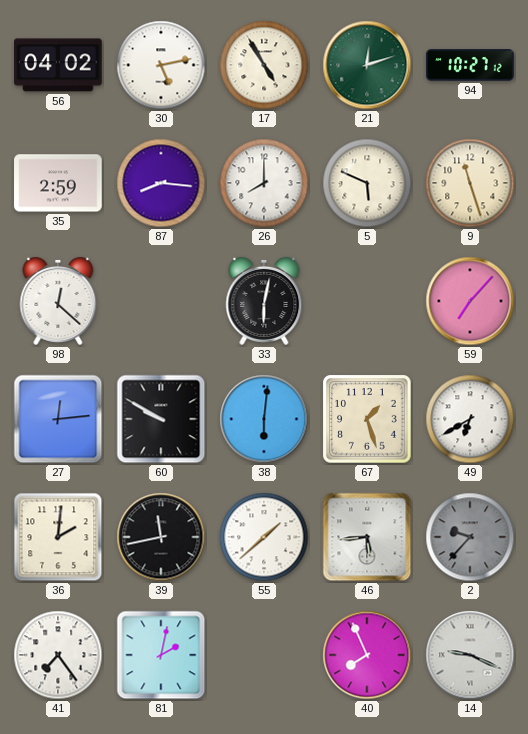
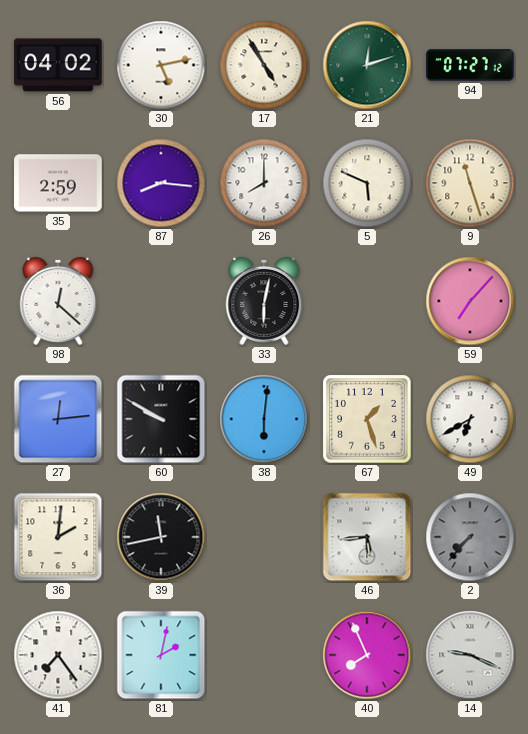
94: 10:27 -> 07:27
55: 1:38 -> none
2: 9:37 -> 7:37
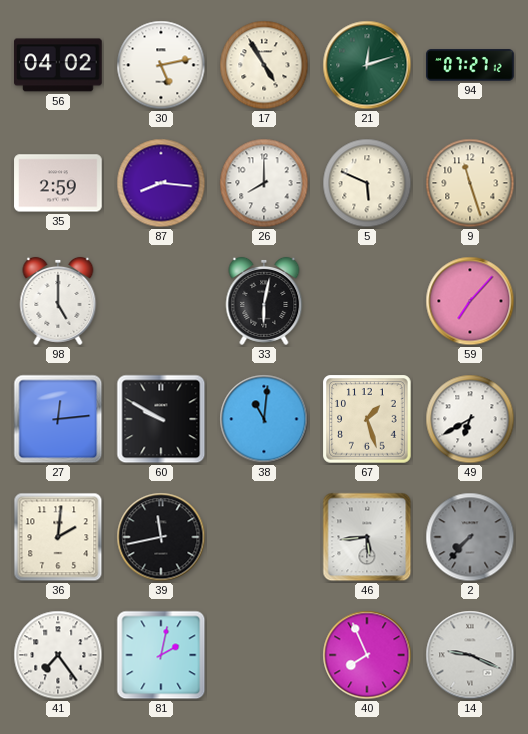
98: 12:22 -> 5:00
38: 6:01 -> 11:01
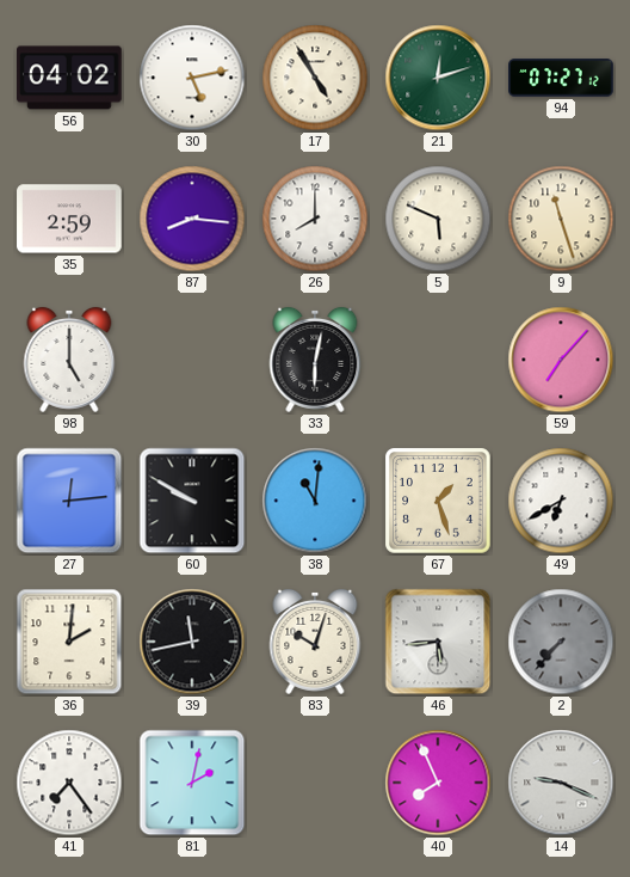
83: none -> 10:03
